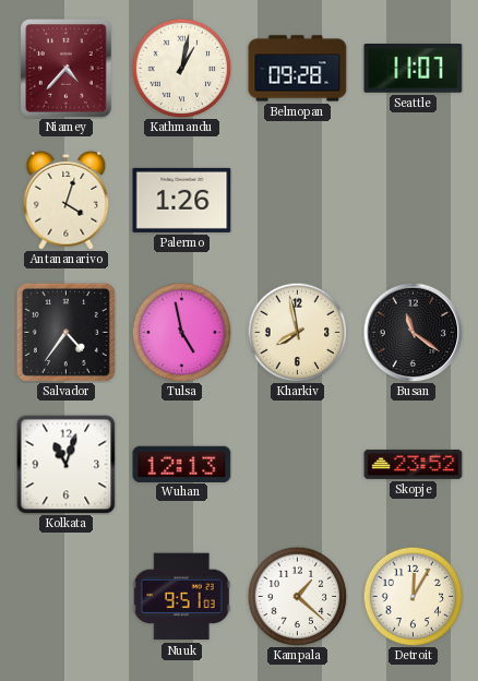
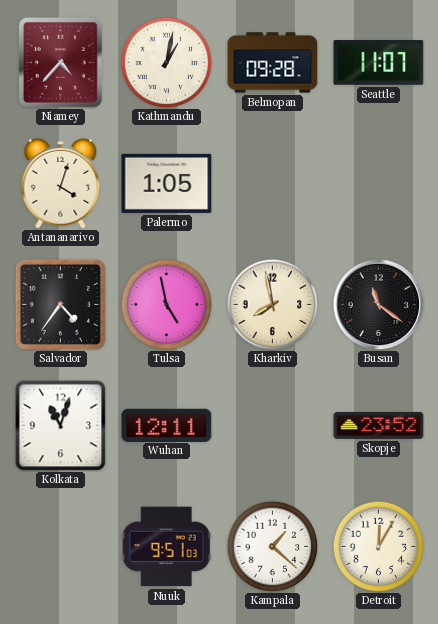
Palermo: 1:26 -> 1:05
Wuhan: 12:13 -> 12:11
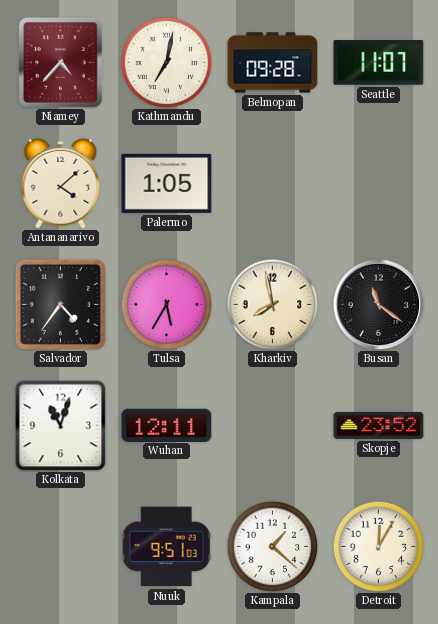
Kathmandu: 1:02 -> 7:02
Antananarivo: 4:03 -> 4:08
Tulsa: 4:58 -> 5:35
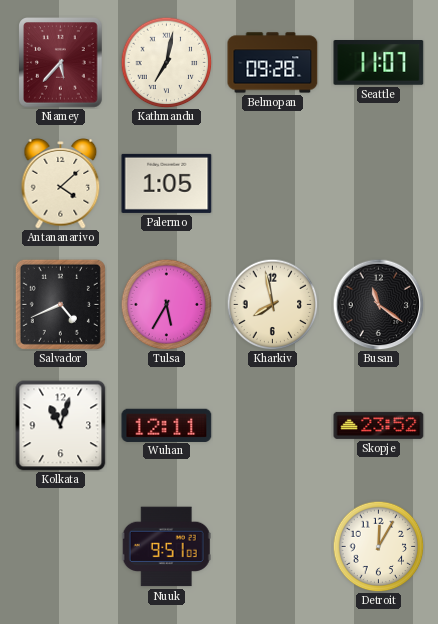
Niamey: 4:37 -> 5:37
Salvador: 4:36 -> 4:41
Kampala: 1:22 -> none
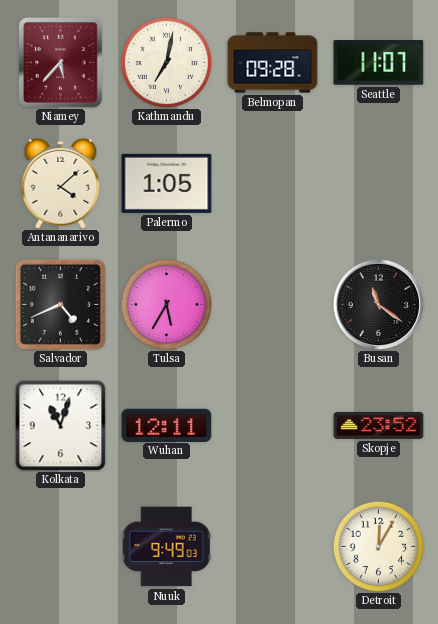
Kharkiv: 7:58 -> none
Nuuk: 9:51 -> 9:49
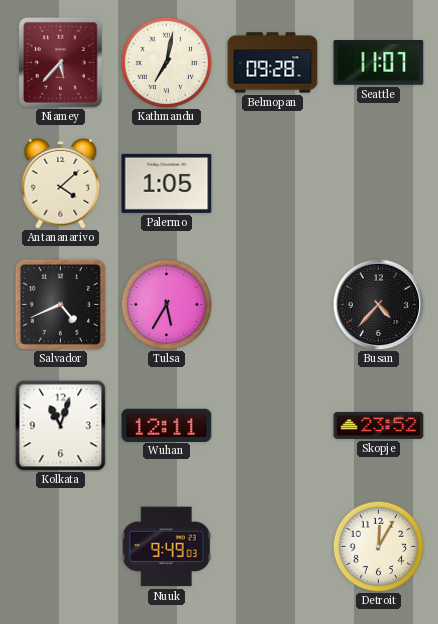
Busan: 11:21 -> 4:37
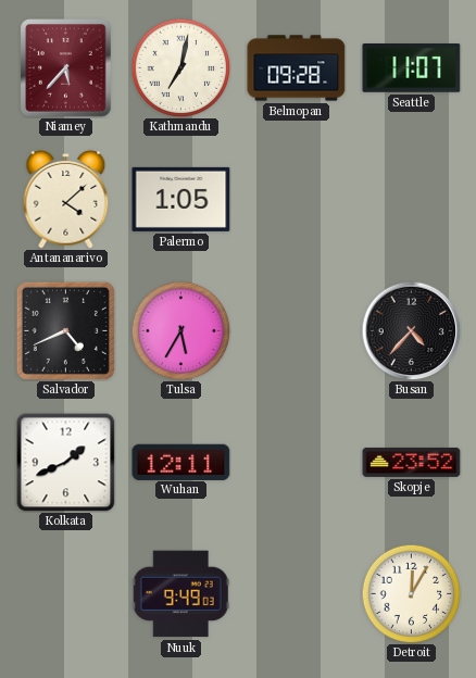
Kolkata: 11:03 -> 1:41
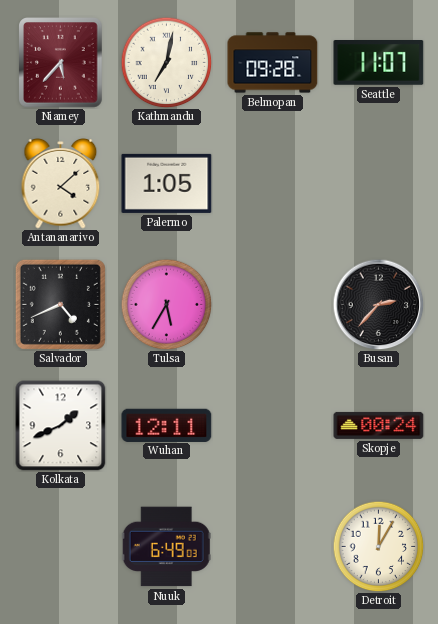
Busan: 4:37 -> 2:37
Skopje: 23:52 -> 00:24
Nuuk: 9:49 -> 6:49
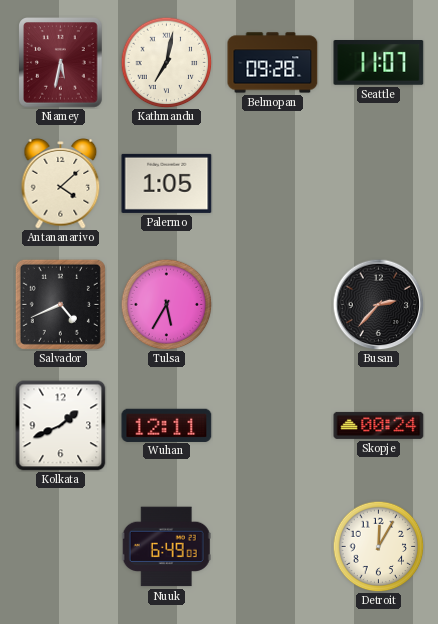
Niamey: 5:37 -> 5:32
